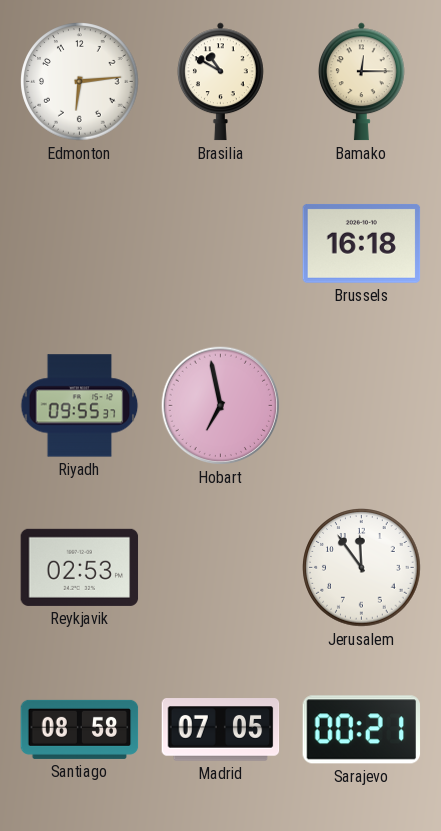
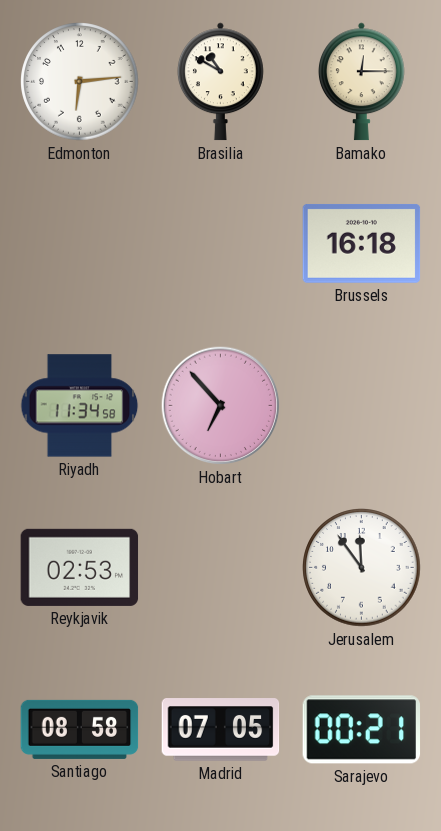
Riyadh: 09:55 -> 11:34
Hobart: 6:58 -> 6:53
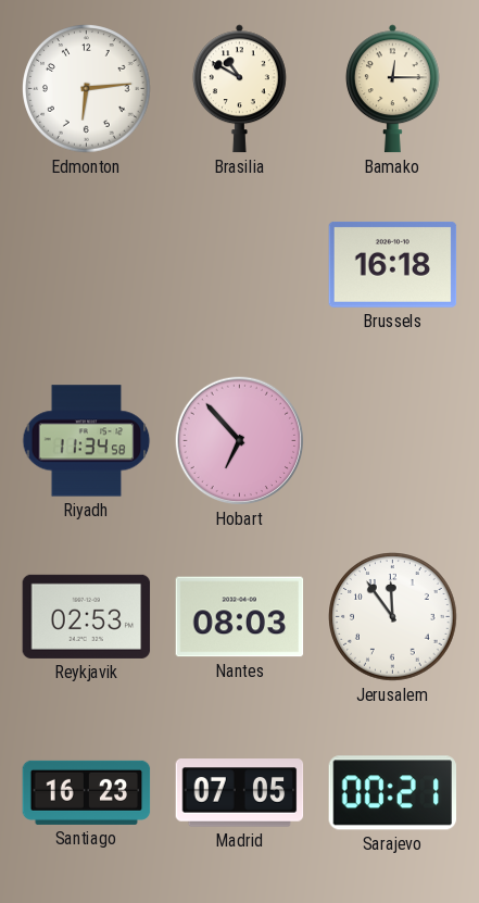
Nantes: none -> 08:03
Santiago: 08:58 -> 16:23
